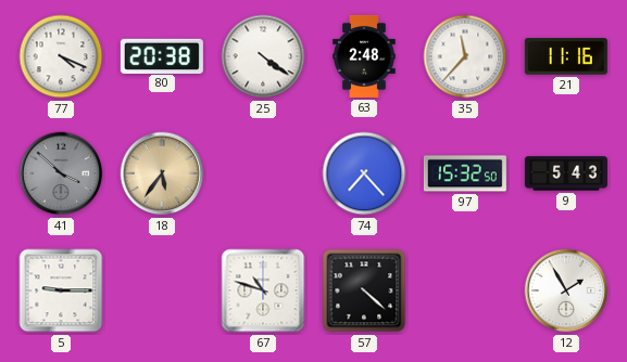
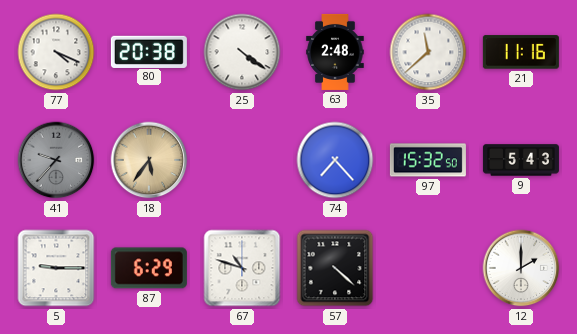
35: 11:37 -> 11:38
41: 3:52 -> 9:37
87: none -> 6:29
12: 1:55 -> 2:00
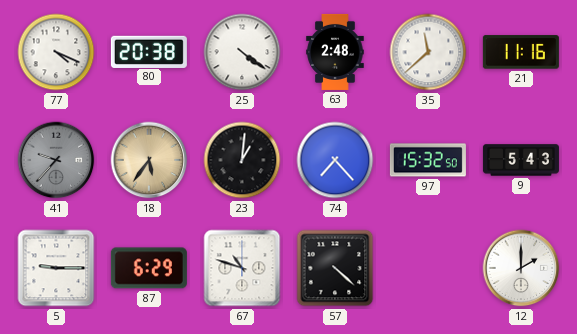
23: none -> 1:01
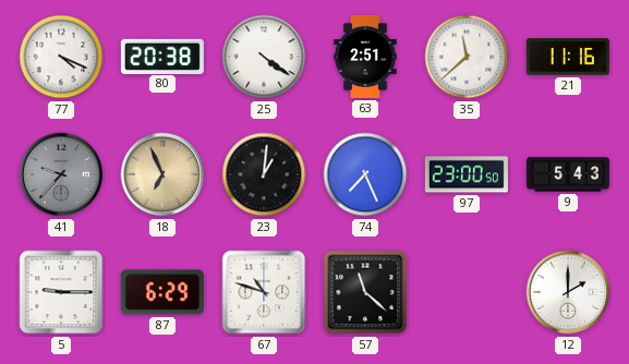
63: 2:48 -> 2:51
18: 5:36 -> 6:56
74: 7:23 -> 7:26
97: 15:32 -> 23:00
57: 4:22 -> 11:22
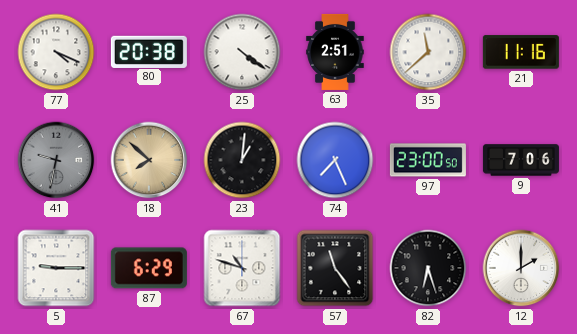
41: 9:37 -> 9:32
18: 6:56 -> 7:52
9: 5:43 -> 7:06
57: 11:22 -> 11:24
82: none -> 6:27
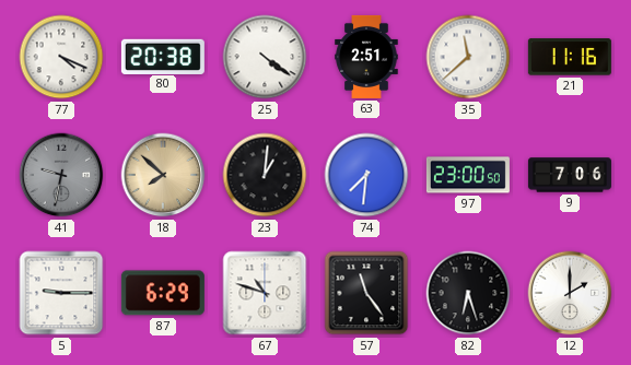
74: 7:26 -> 7:31
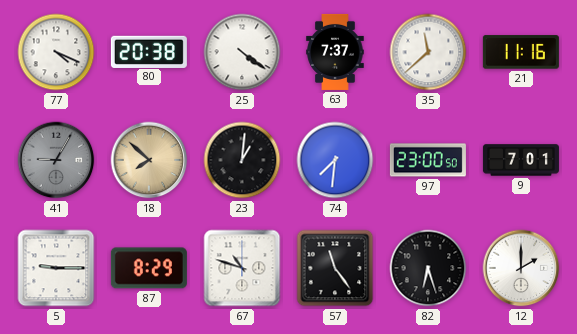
63: 2:51 -> 7:37
41: 9:32 -> 9:05
9: 7:06 -> 7:01
87: 6:29 -> 8:29
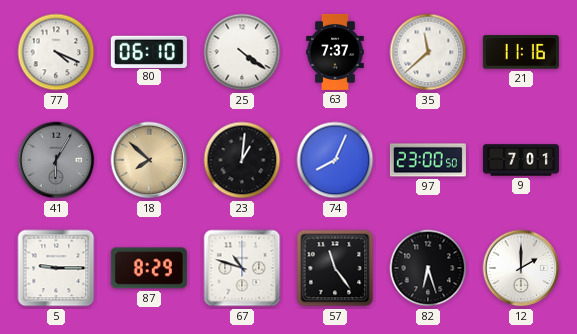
80: 20:38 -> 06:10
41: 9:05 -> 6:05
74: 7:31 -> 8:04
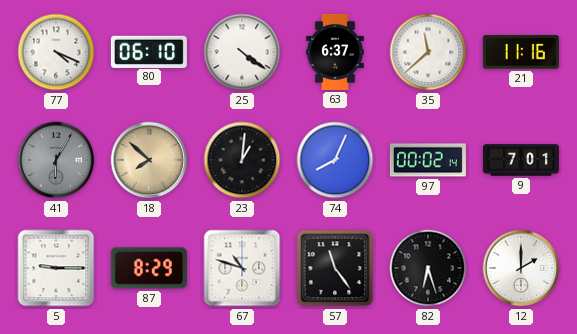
63: 7:37 -> 6:37
97: 23:00 -> 00:02
